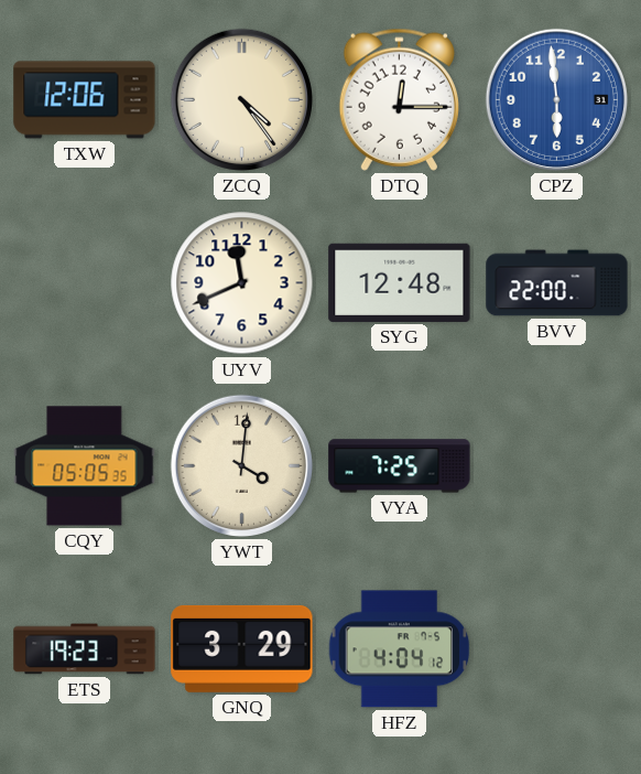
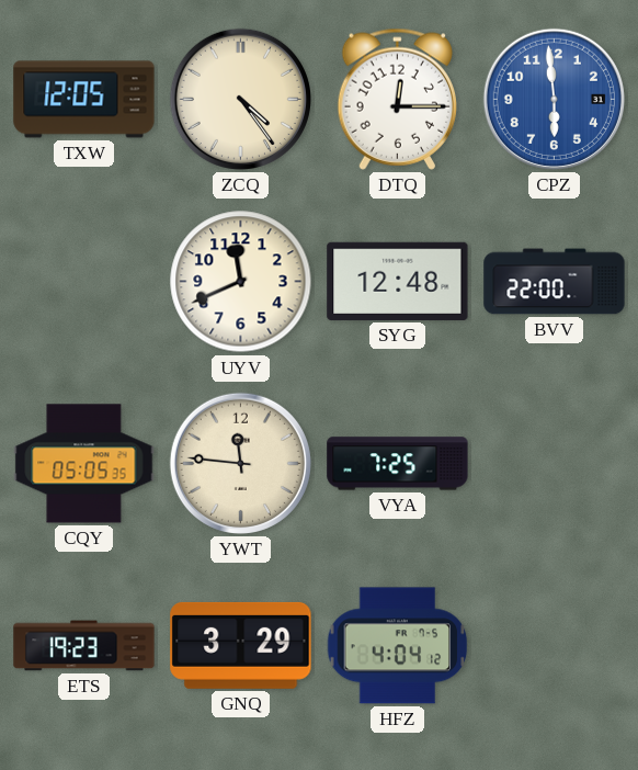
TXW: 12:06 -> 12:05
YWT: 4:01 -> 11:46
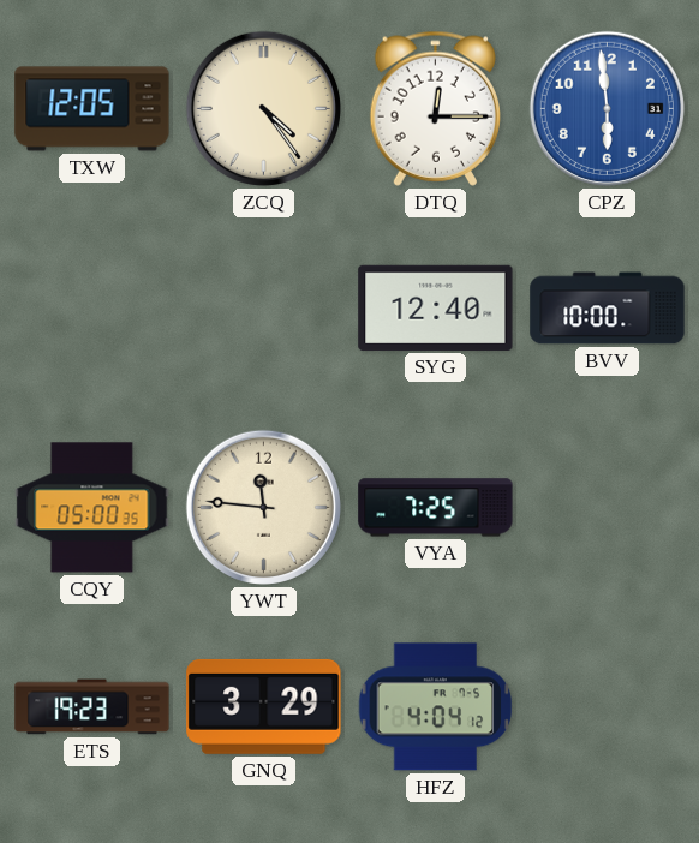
UYV: 11:41 -> none
SYG: 12:48 -> 12:40
BVV: 22:00 -> 10:00
CQY: 05:05 -> 05:00
